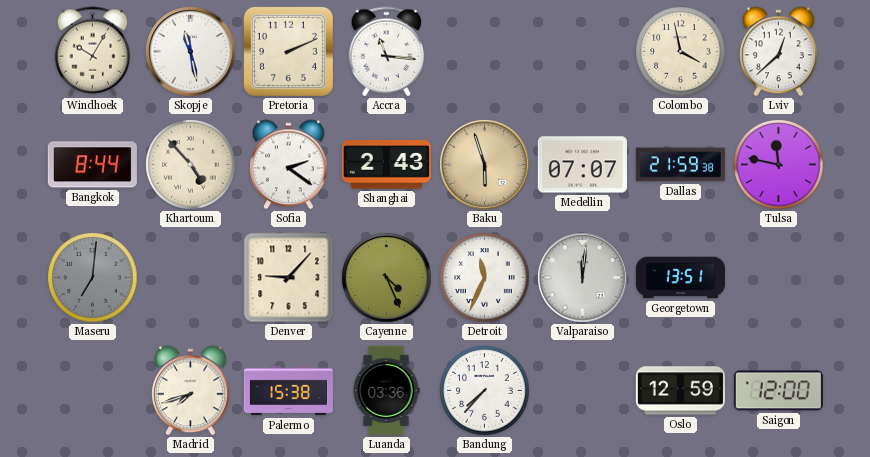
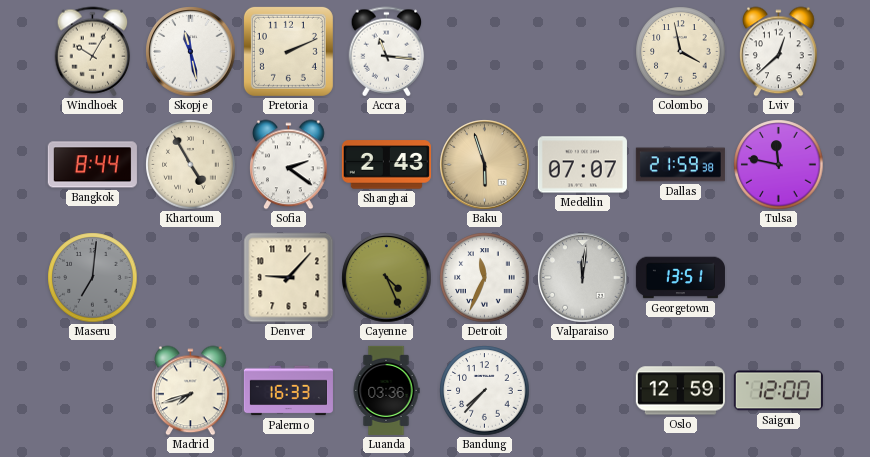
Khartoum: 4:53 -> 4:55
Palermo: 15:38 -> 16:33
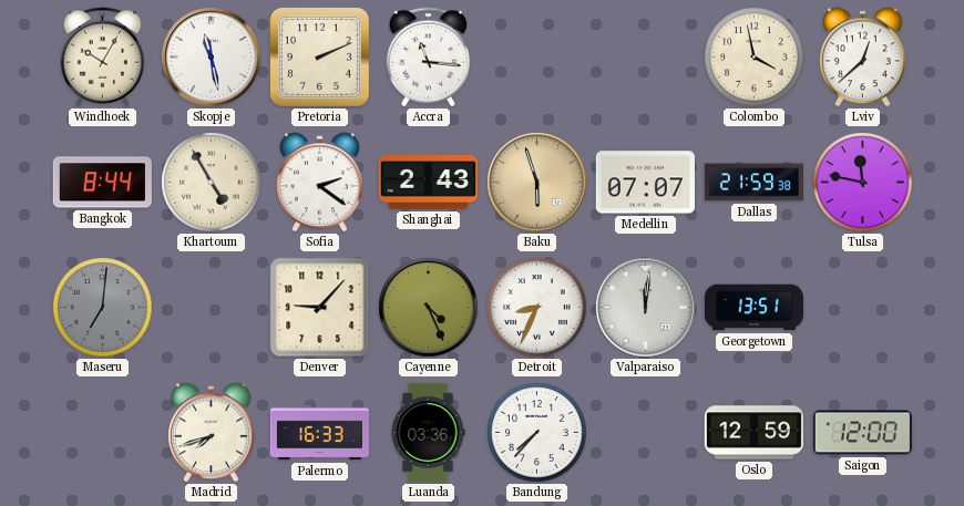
Detroit: 11:34 -> 8:34
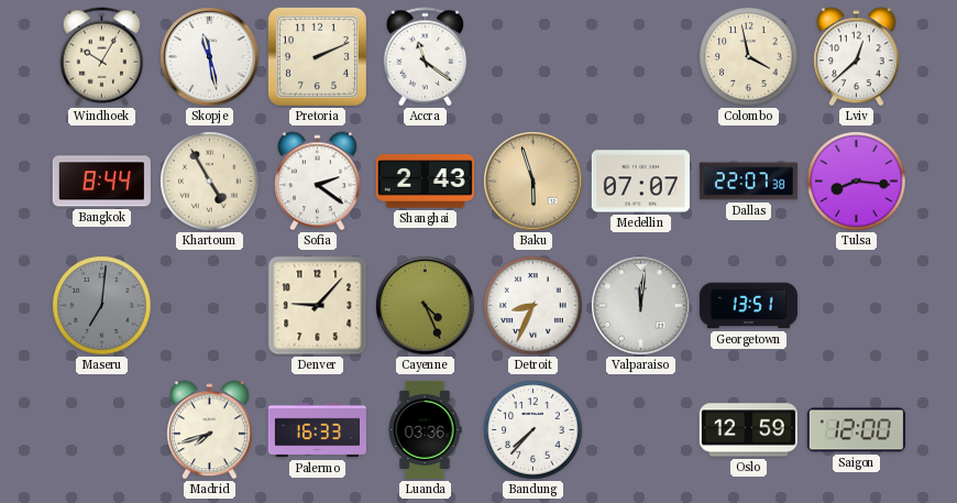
Accra: 11:16 -> 11:21
Dallas: 21:59 -> 22:07
Tulsa: 11:47 -> 8:16
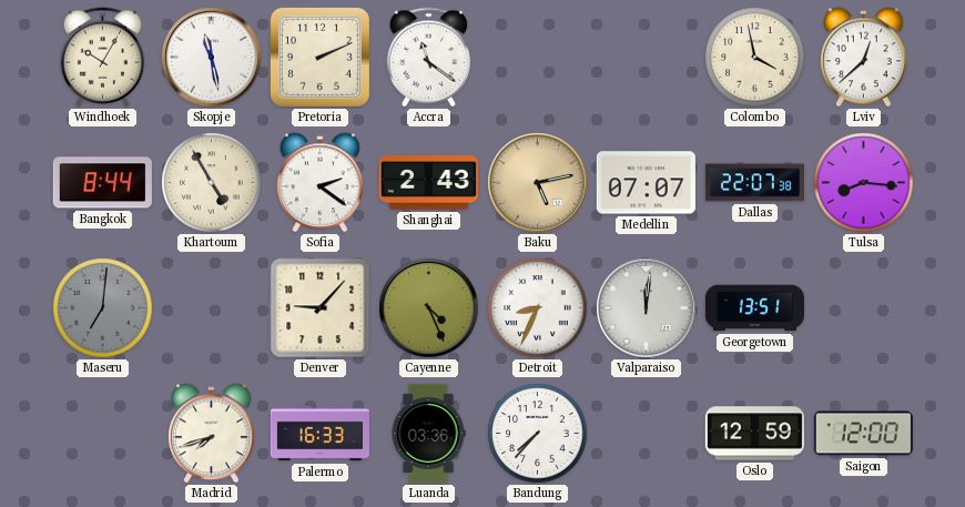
Baku: 5:57 -> 5:13
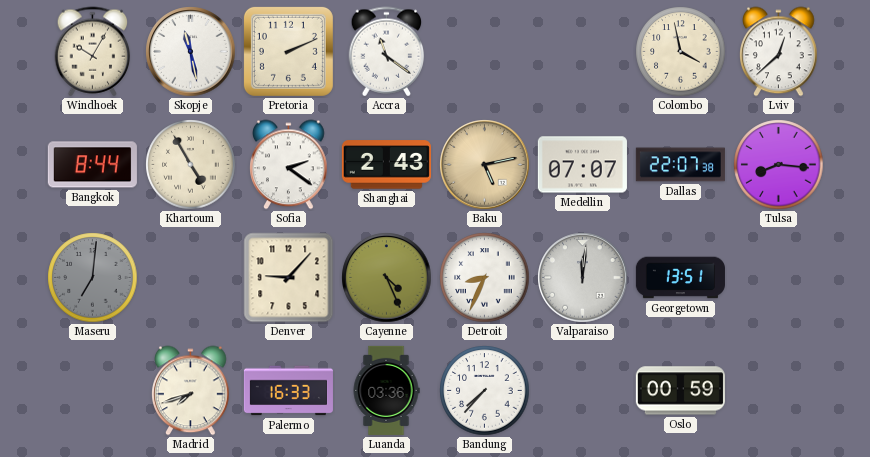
Oslo: 12:59 -> 00:59
Saigon: 12:00 -> none
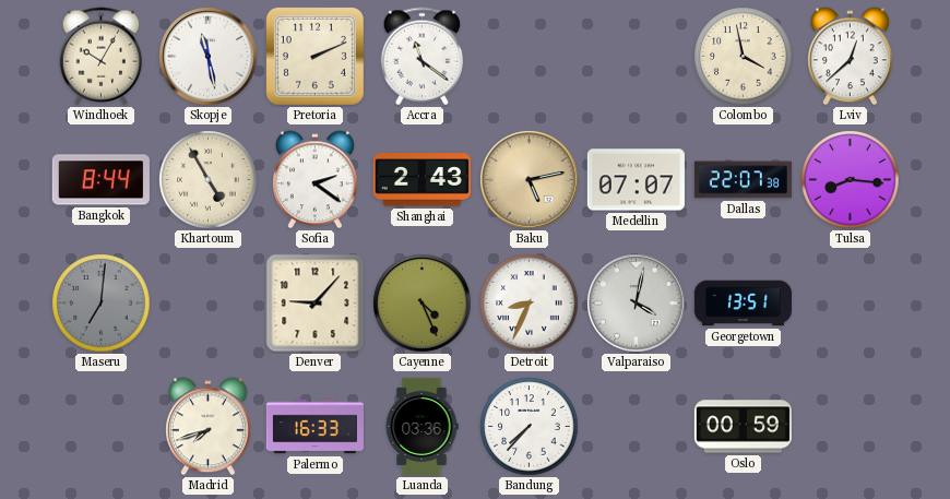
Valparaiso: 12:01 -> 4:02
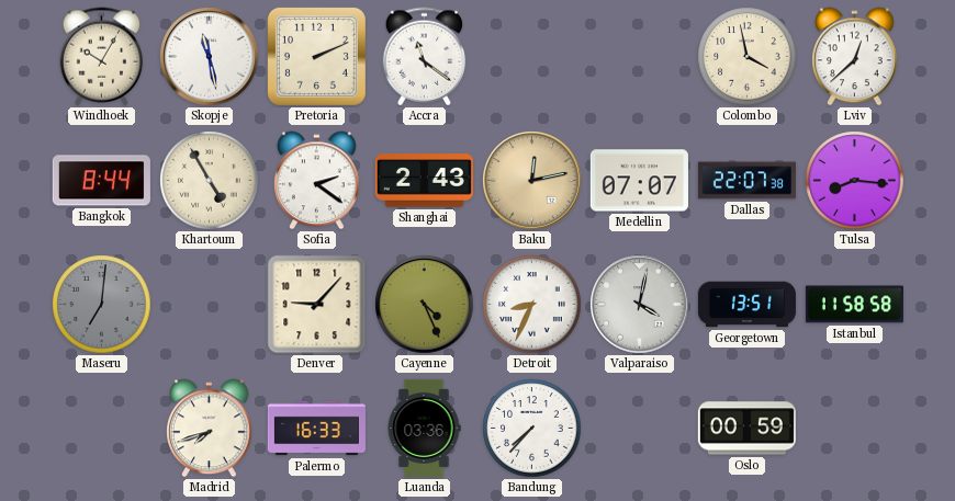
Baku: 5:13 -> 12:13
Istanbul: none -> 11:58
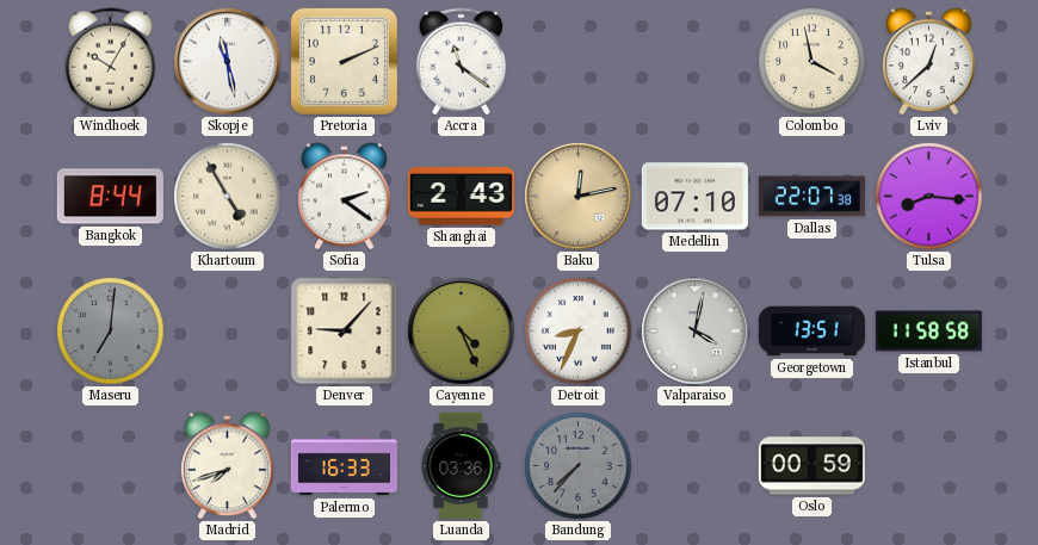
Medellin: 07:07 -> 07:10
Bandung dial: white -> grey
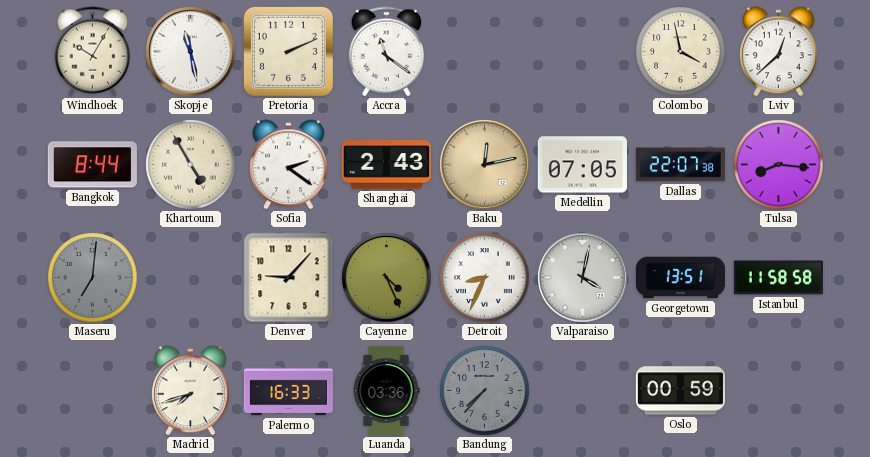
Medellin: 07:10 -> 07:05
